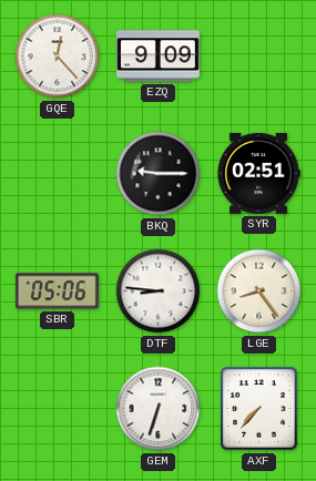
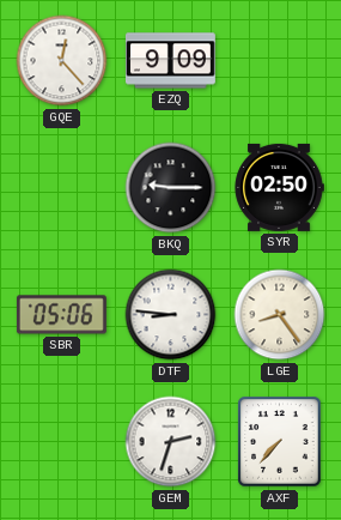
SYR: 02:51 -> 02:50
GEM: 6:33 -> 2:33
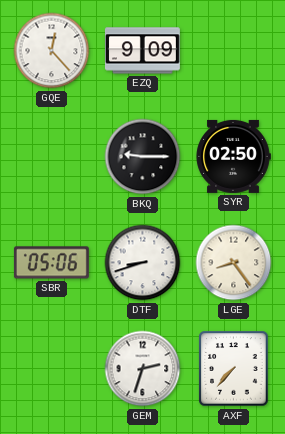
DTF: 8:46 -> 8:42
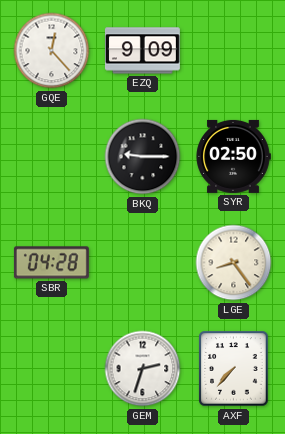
SBR: 05:06 -> 04:28
DTF: 8:42 -> none
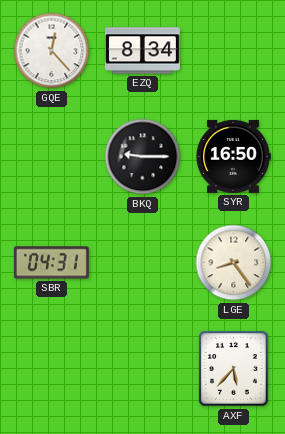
EZQ: 9:09 -> 8:34
SYR: 02:50 -> 16:50
SBR: 04:28 -> 04:31
GEM: 2:33 -> none
AXF: 7:37 -> 5:37
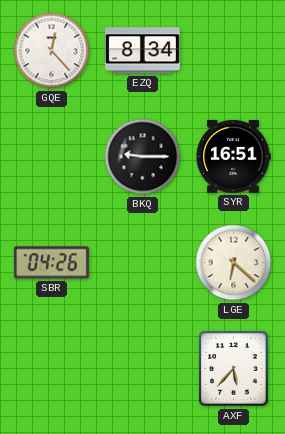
SYR: 16:50 -> 16:51
SBR: 04:31 -> 04:26
LGE: 8:24 -> 6:22
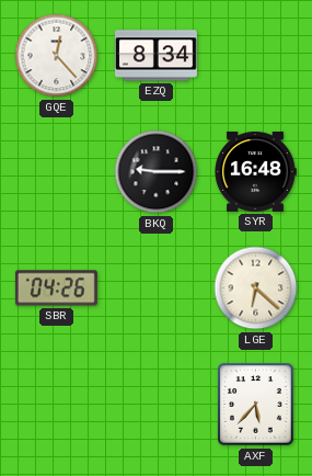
SYR: 16:51 -> 16:48
